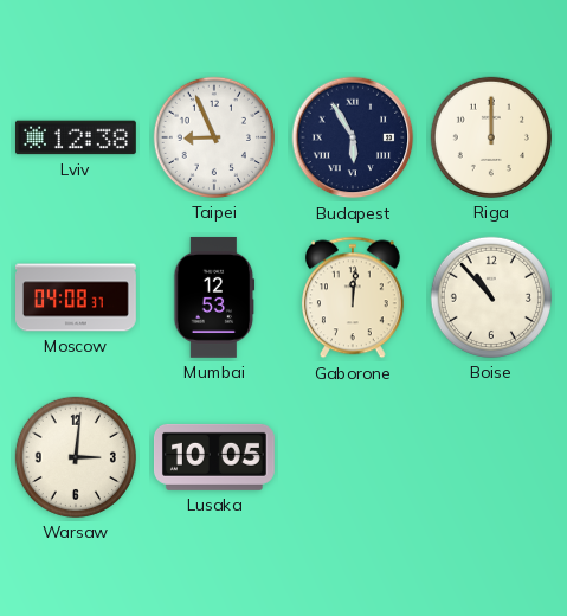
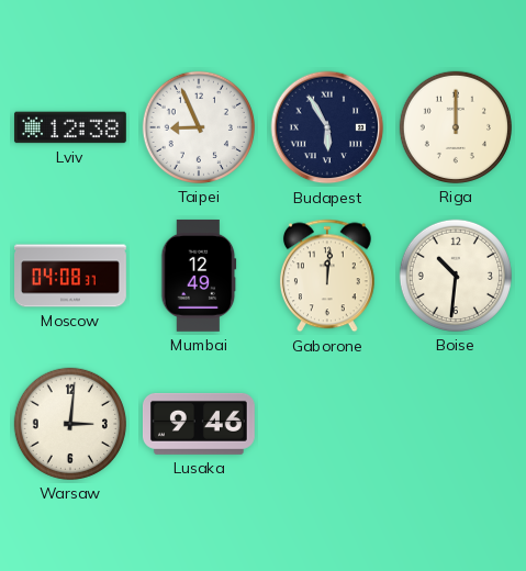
Mumbai: 12:53 -> 12:49
Boise: 10:53 -> 10:31
Lusaka: 10:05 -> 9:46
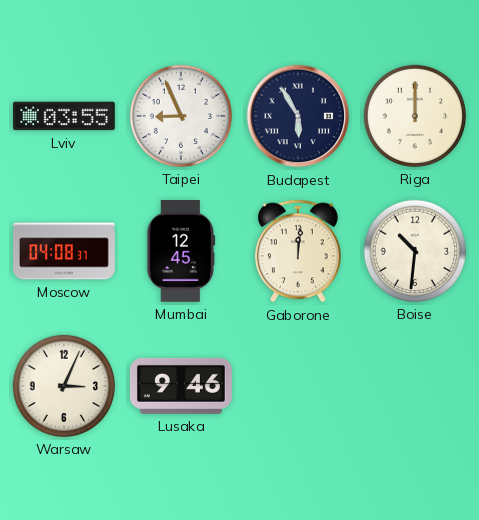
Lviv: 12:38 -> 03:55
Mumbai: 12:49 -> 12:45
Warsaw: 3:01 -> 3:04
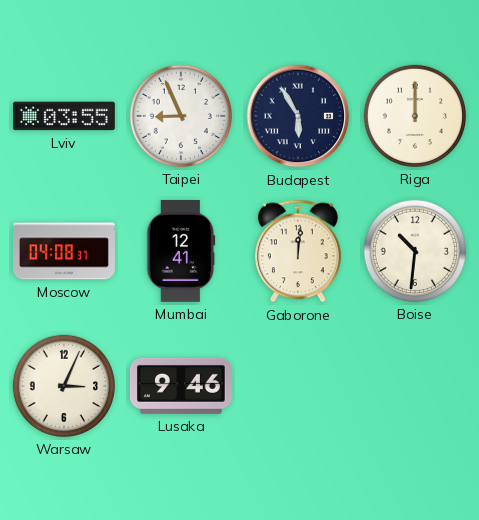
Mumbai: 12:45 -> 12:41
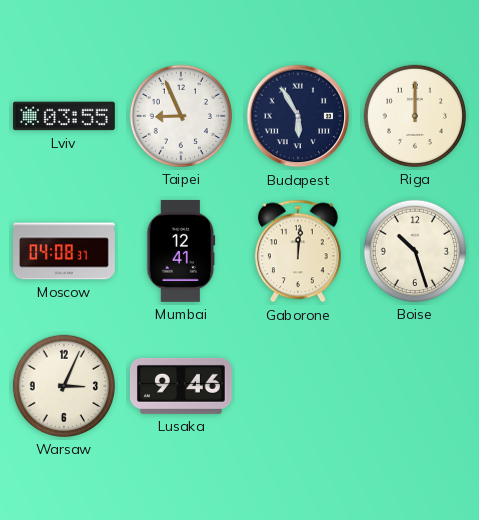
Boise: 10:31 -> 10:27
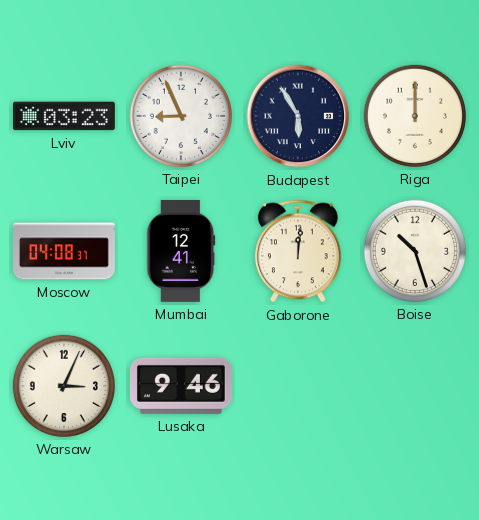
Lviv: 03:55 -> 03:23
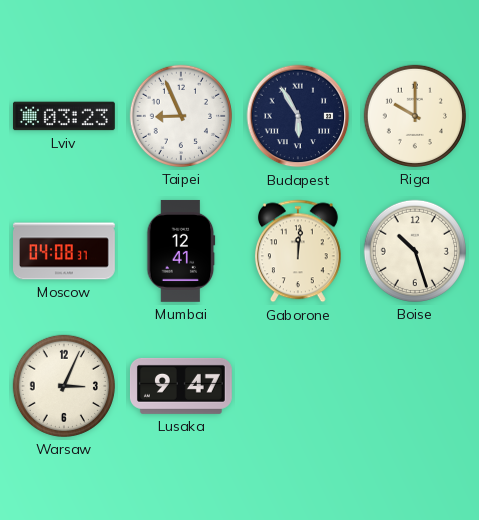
Riga: 12:00 -> 10:00
Lusaka: 9:46 -> 9:47
